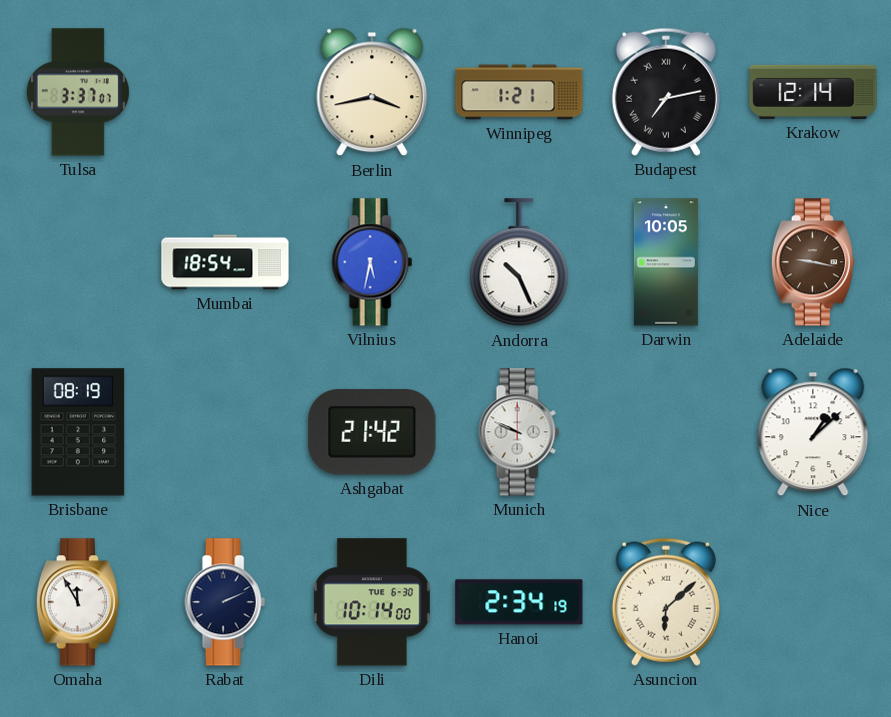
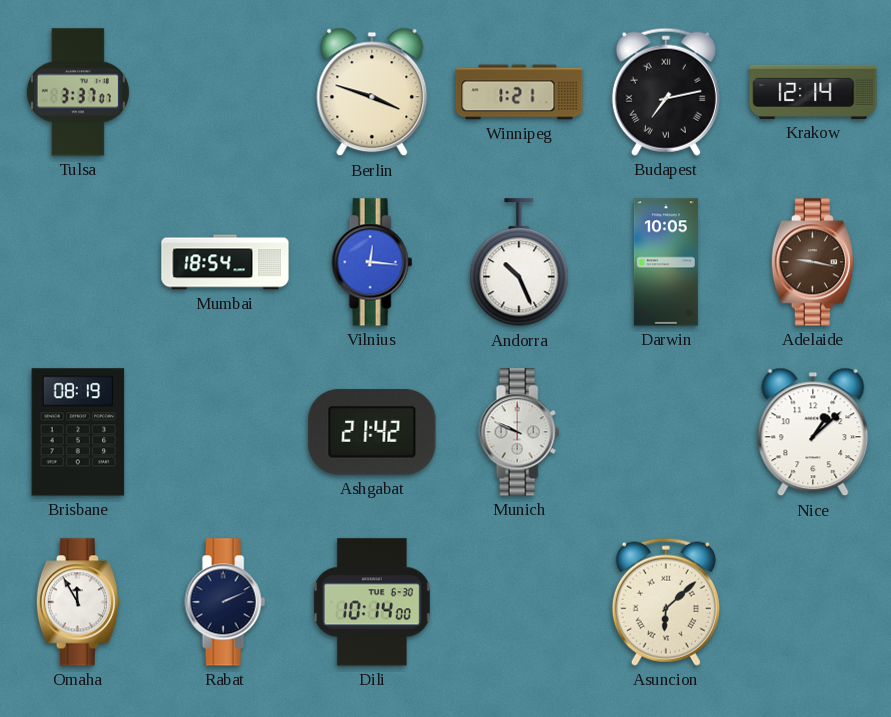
Berlin: 3:43 -> 3:48
Vilnius: 5:32 -> 12:16
Hanoi: 2:34 -> none
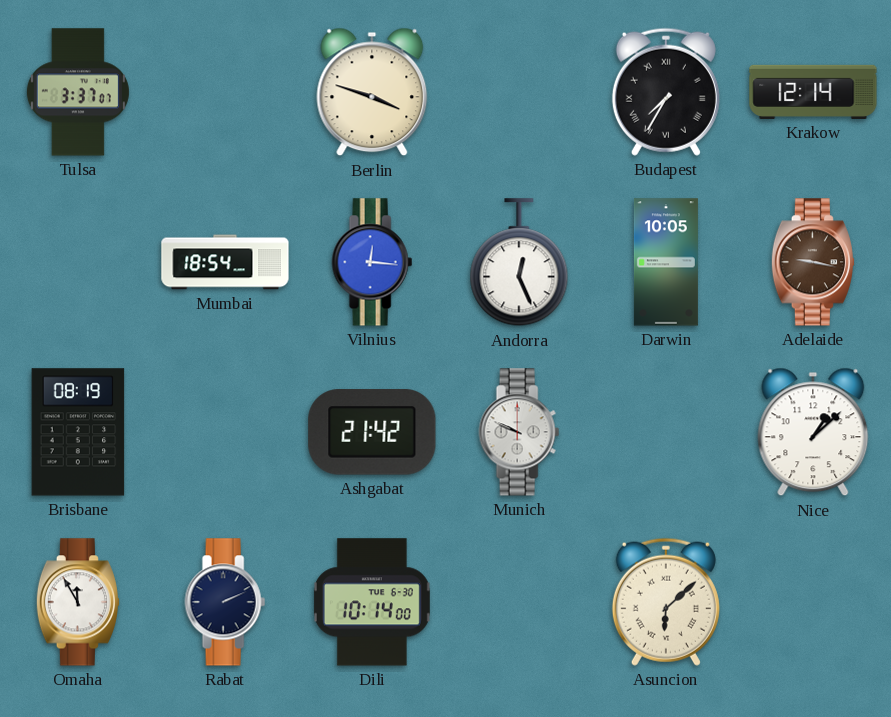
Winnipeg: 1:21 -> none
Budapest: 7:13 -> 7:35
Andorra: 10:26 -> 12:26
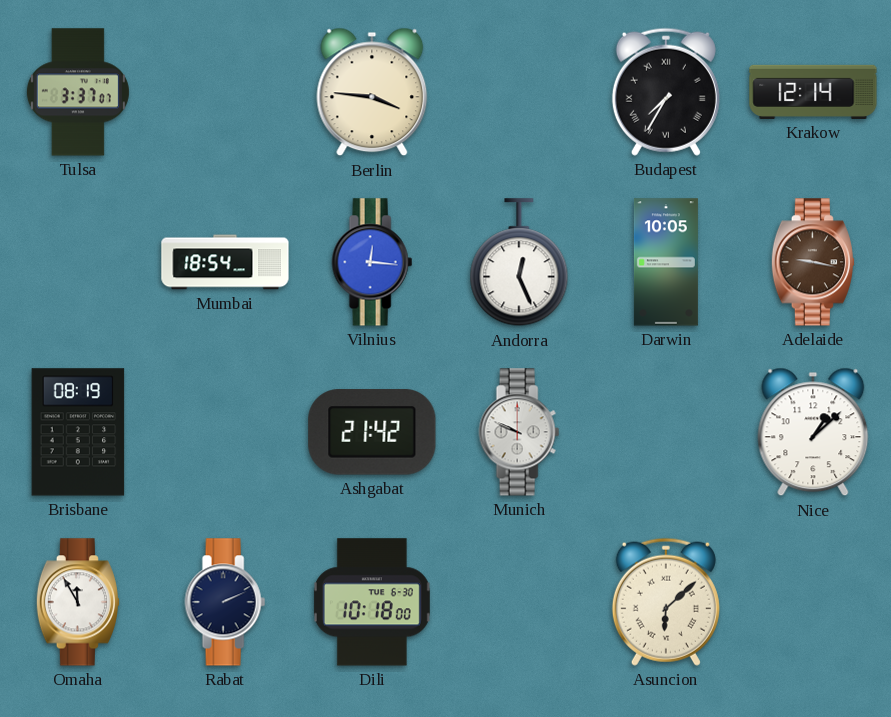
Berlin: 3:48 -> 3:46
Dili: 10:14 -> 10:18
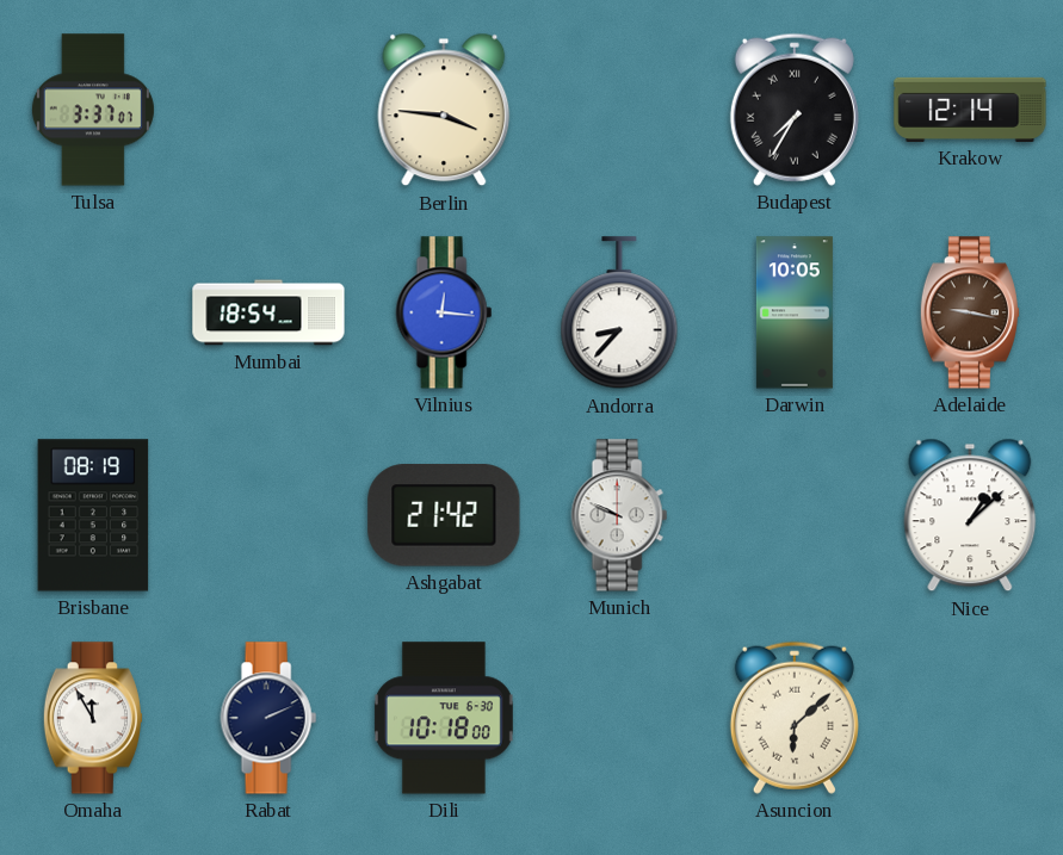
Andorra: 12:26 -> 8:37
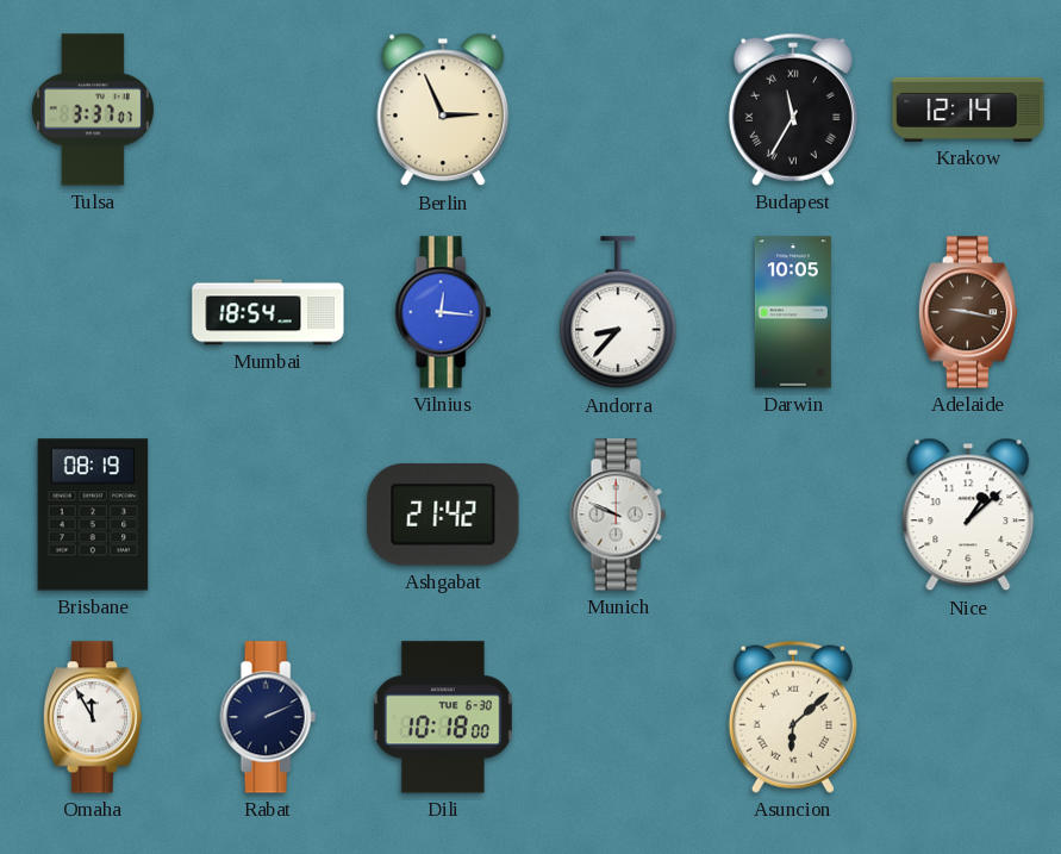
Berlin: 3:46 -> 2:56
Budapest: 7:35 -> 11:35
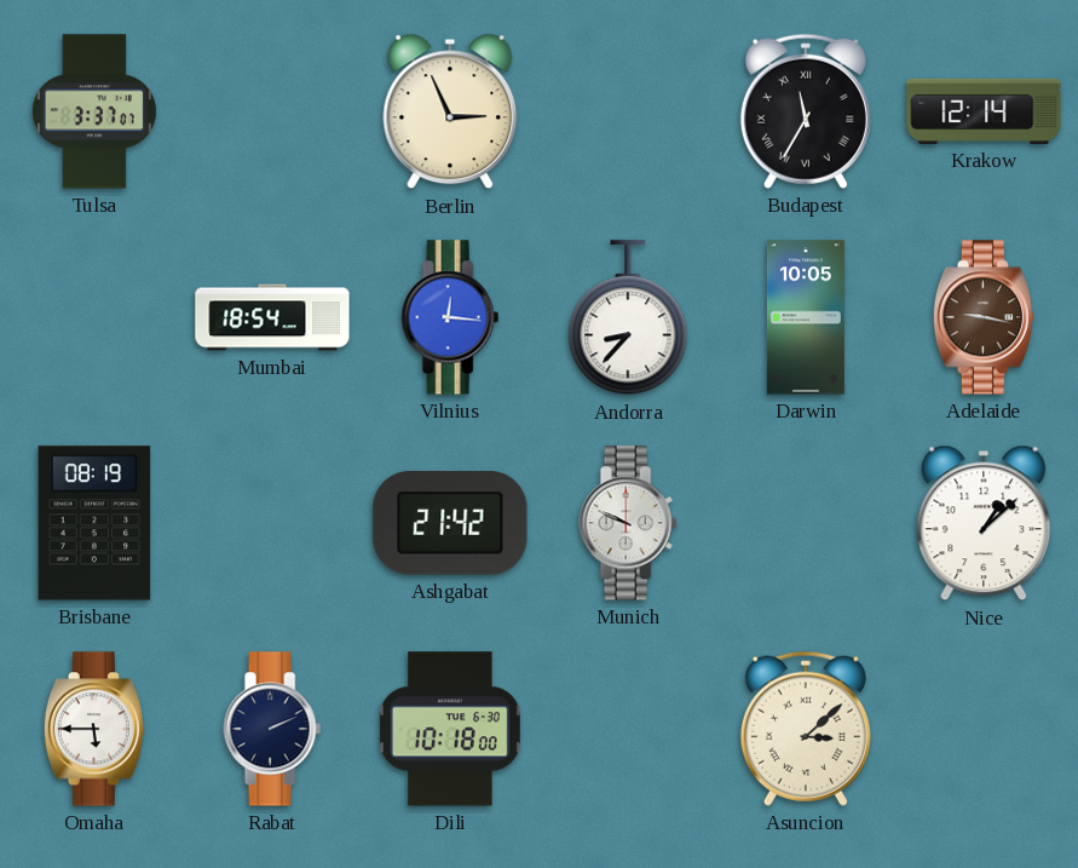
Omaha: 11:55 -> 5:45
Asuncion: 6:08 -> 3:08
